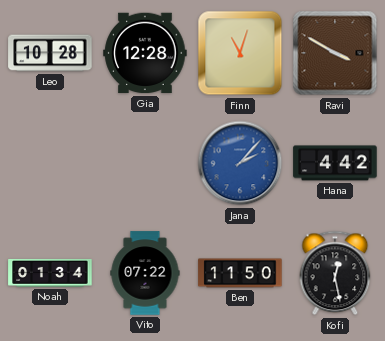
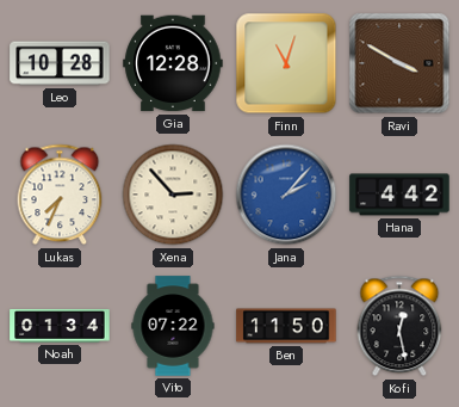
Lukas: none -> 7:34
Xena: none -> 2:53
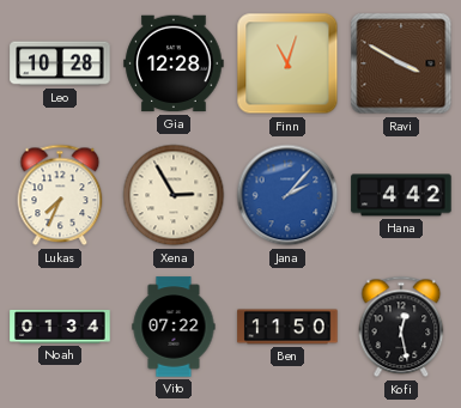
Xena: 2:53 -> 2:55
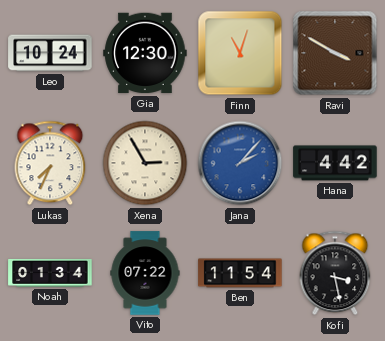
Leo: 10:28 -> 10:24
Gia: 12:28 -> 12:30
Ben: 11:50 -> 11:54
Kofi: 12:28 -> 3:28
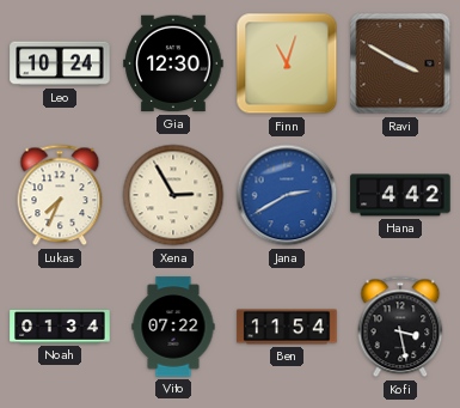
Jana: 2:07 -> 2:40
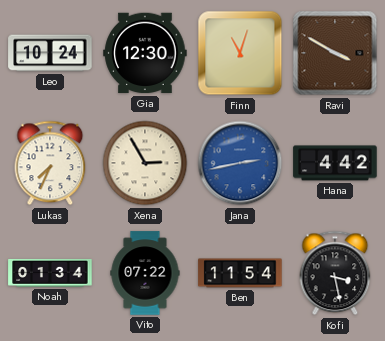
Jana: 2:40 -> 2:43
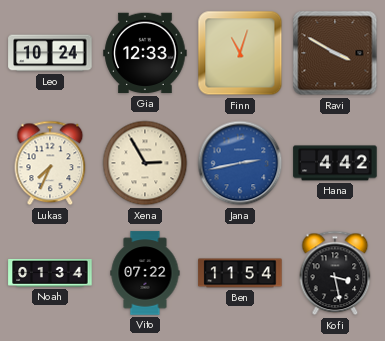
Gia: 12:30 -> 12:33
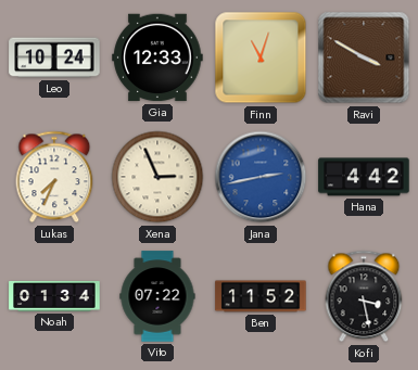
Xena: 2:55 -> 2:56
Ben: 11:54 -> 11:52
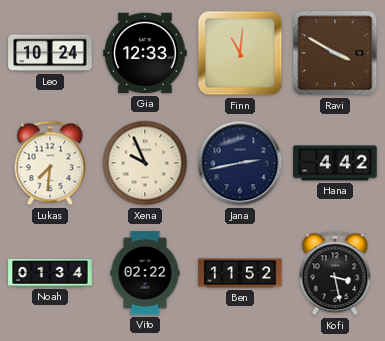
Finn: 11:03 -> 11:01
Lukas: 7:34 -> 7:31
Xena: 2:56 -> 9:56
Jana dial: blue -> navy
Vito: 07:22 -> 02:22
